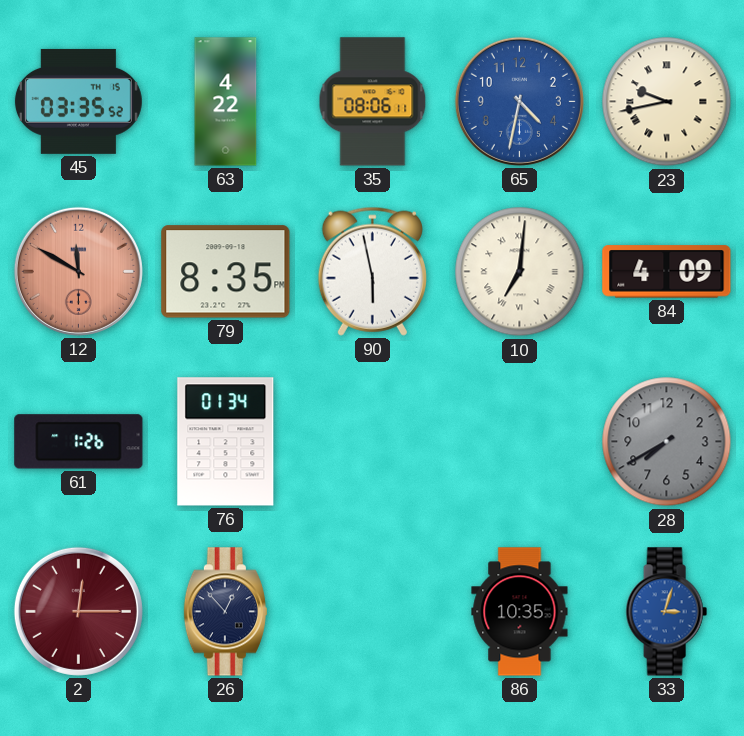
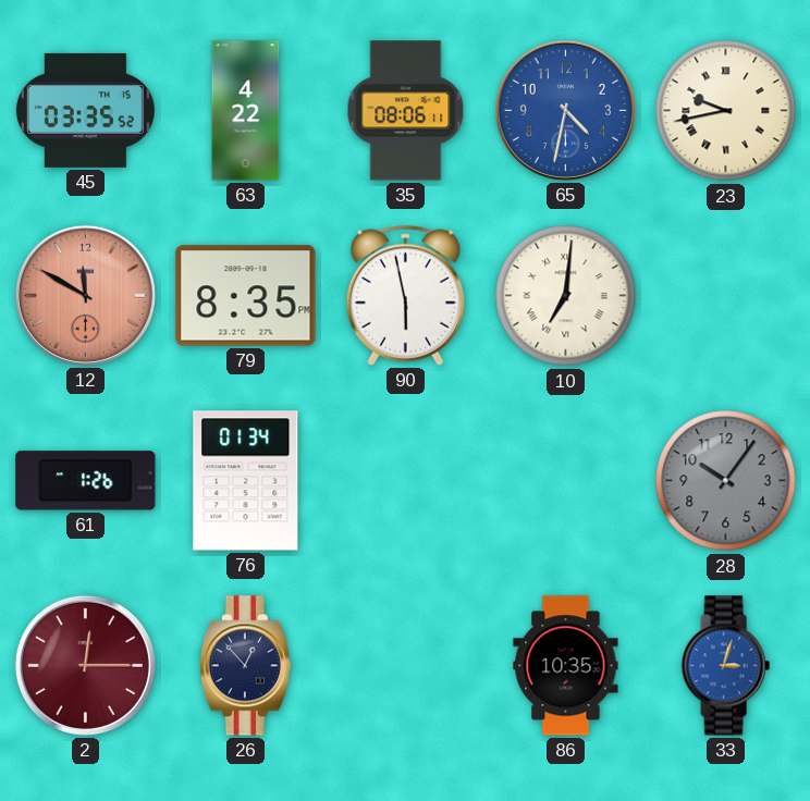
84: 4:09 -> none
28: 7:40 -> 10:06
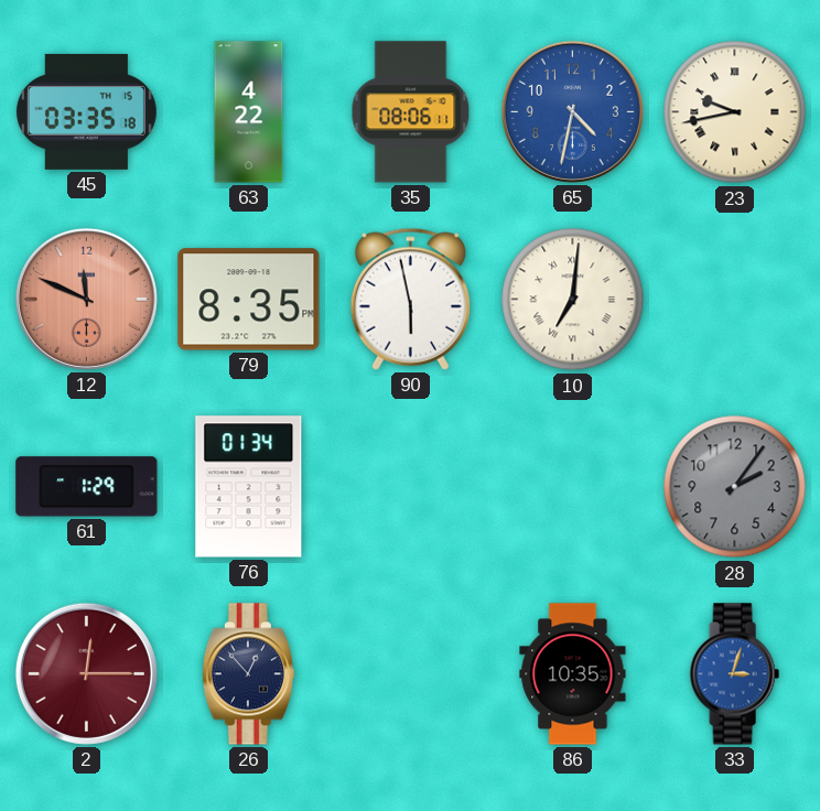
45: 03:35:52 -> 03:35:18
12: 11:50 -> 11:49
61: 1:26 -> 1:29
28: 10:06 -> 2:06
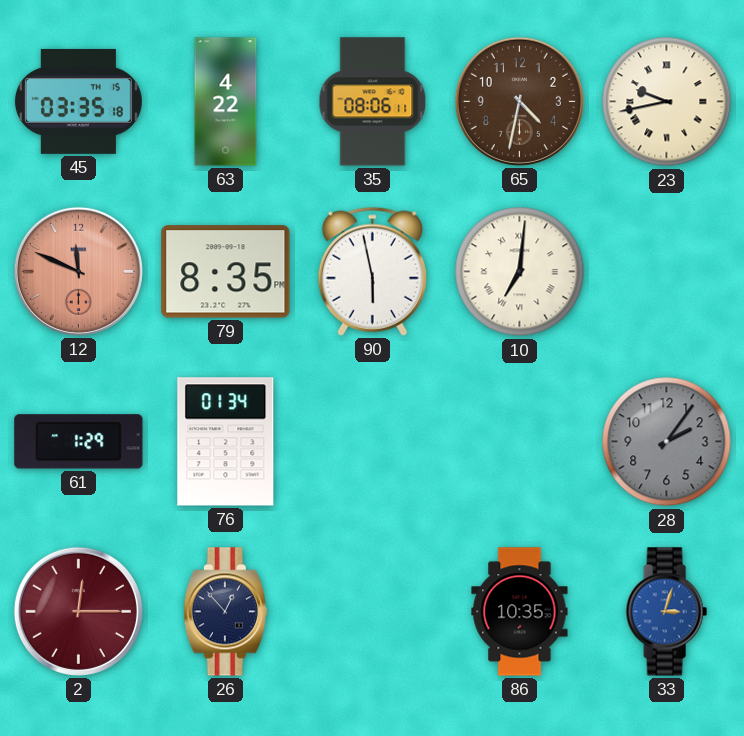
65 dial: blue -> brown
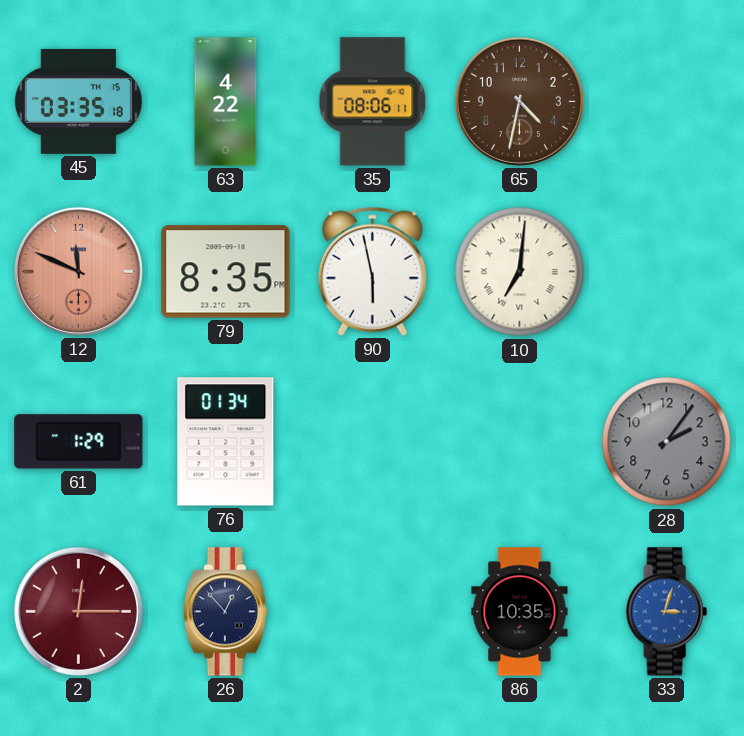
23: 9:43 -> none
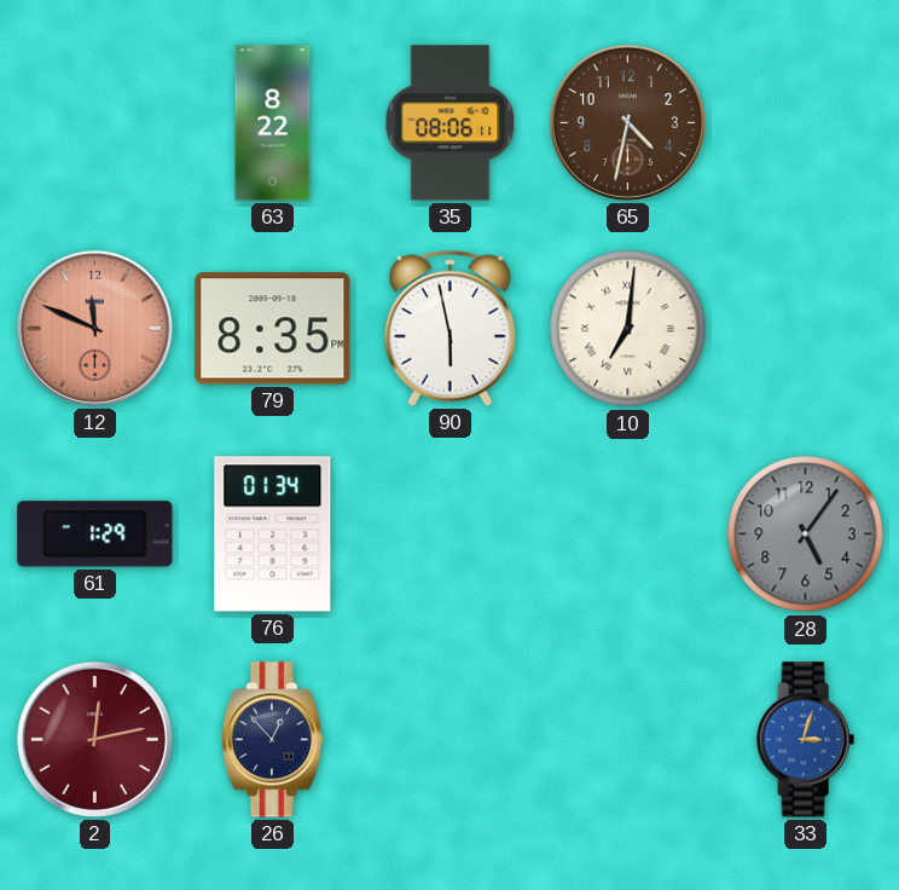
45: 03:35 -> none
63: 4:22 -> 8:22
28: 2:06 -> 5:06
2: 12:15 -> 12:13
86: 10:35 -> none
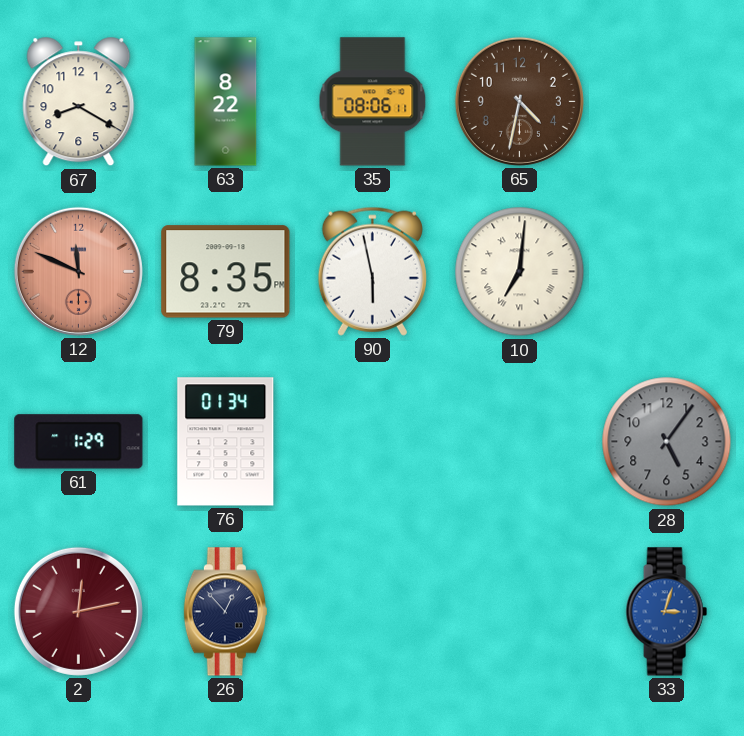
67: none -> 8:20
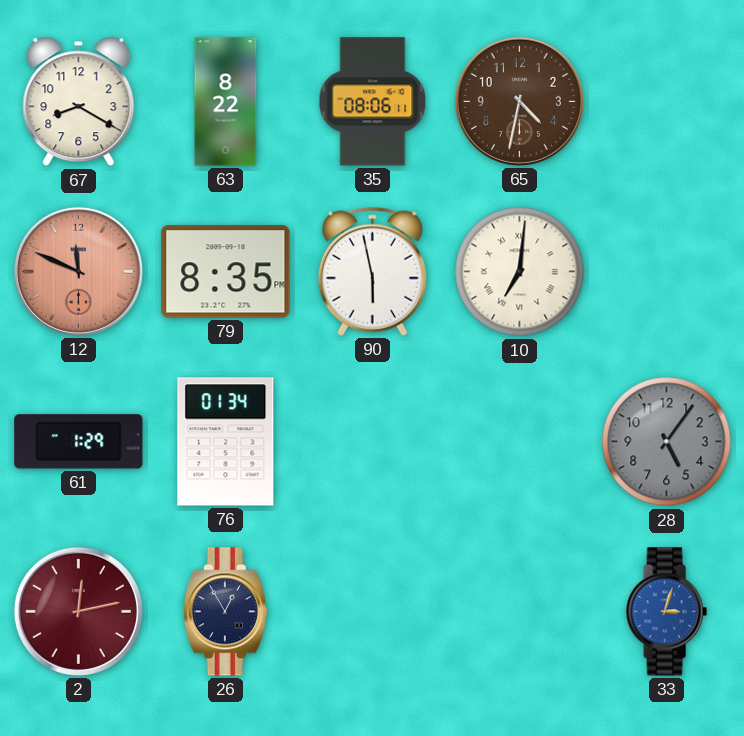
26: 12:53 -> 12:55
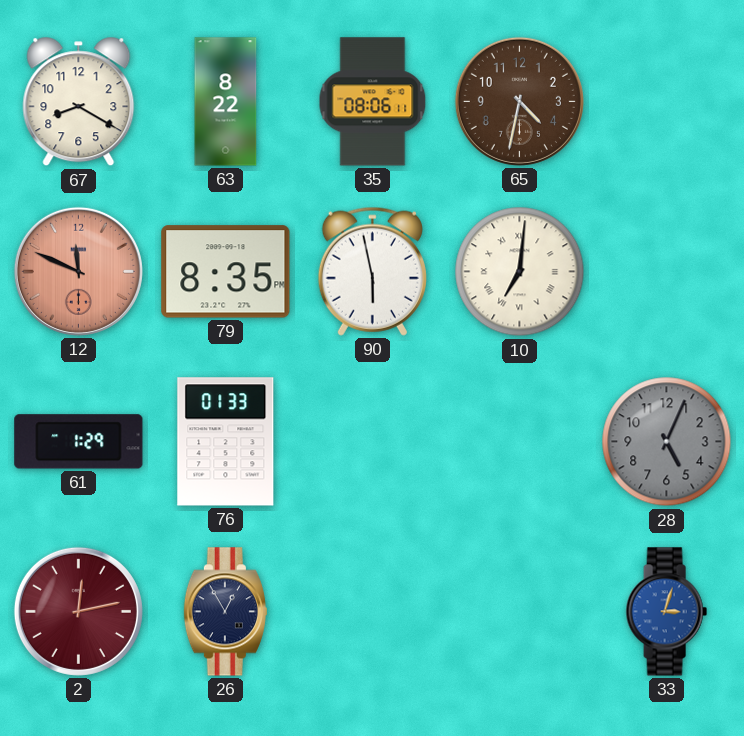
76: 01:34 -> 01:33
28: 5:06 -> 5:04
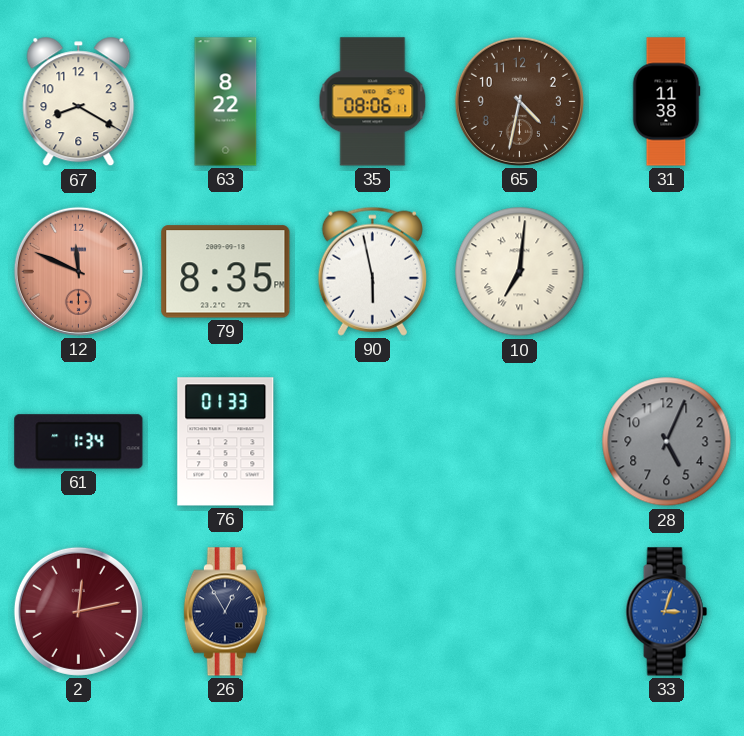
31: none -> 11:38
61: 1:29 -> 1:34
